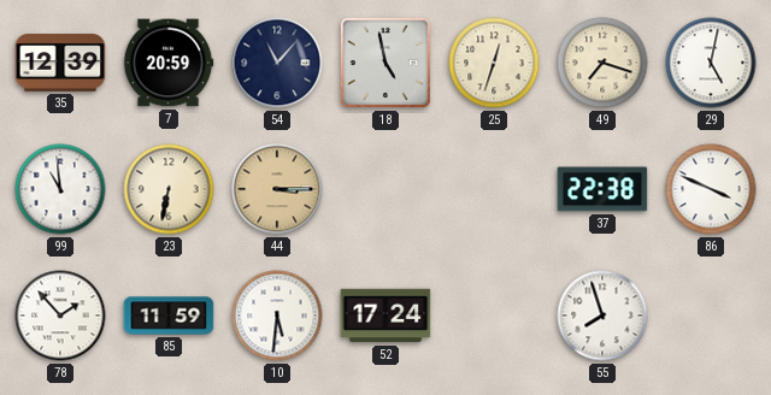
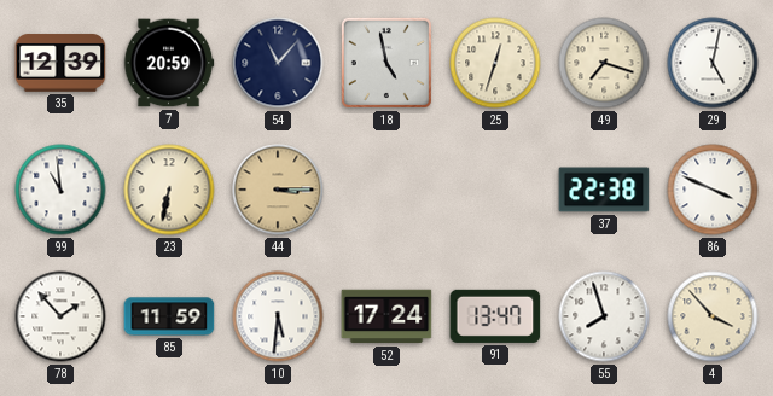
91: none -> 13:47
4: none -> 3:53
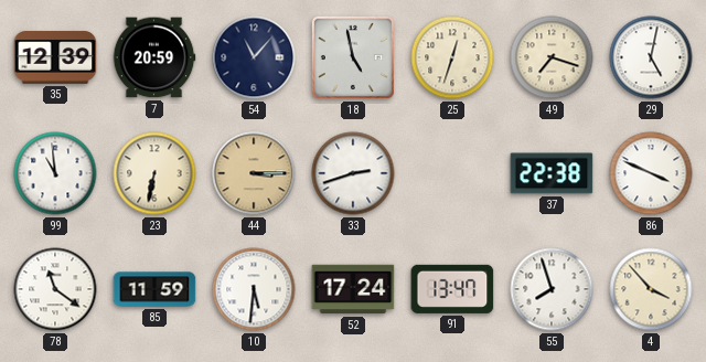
33: none -> 2:42
78: 1:53 -> 11:21
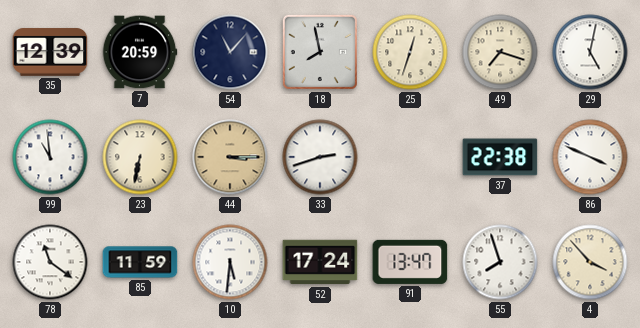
18: 4:58 -> 7:58
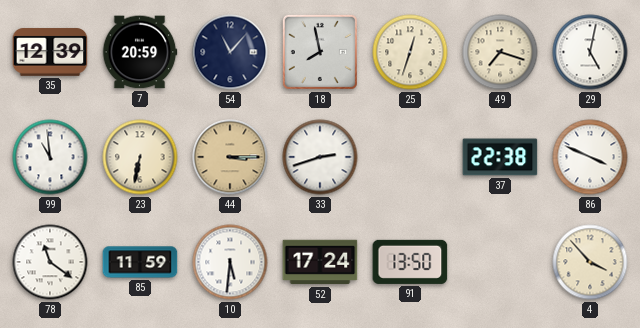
91: 13:47 -> 13:50
55: 7:57 -> none
